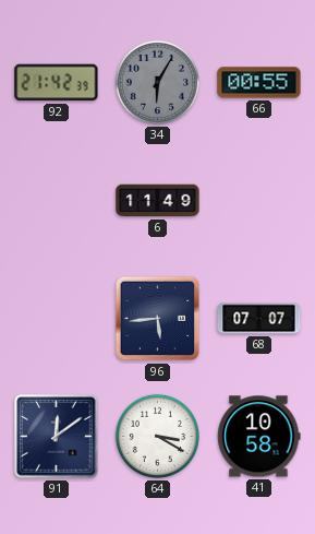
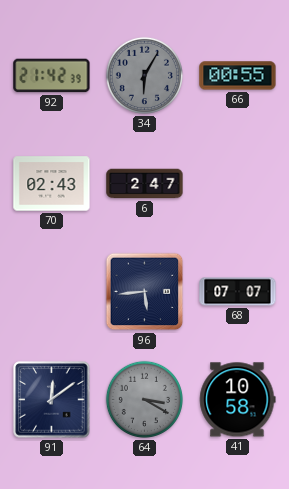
70: none -> 02:43
6: 11:49 -> 2:47
64 dial: white -> grey
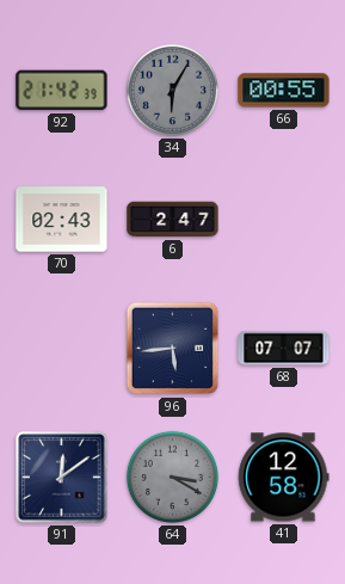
41: 10:58 -> 12:58
